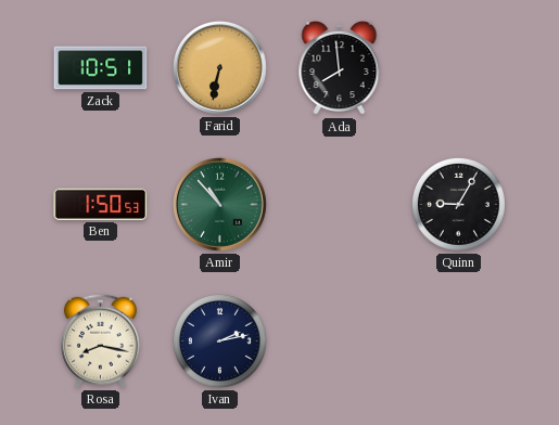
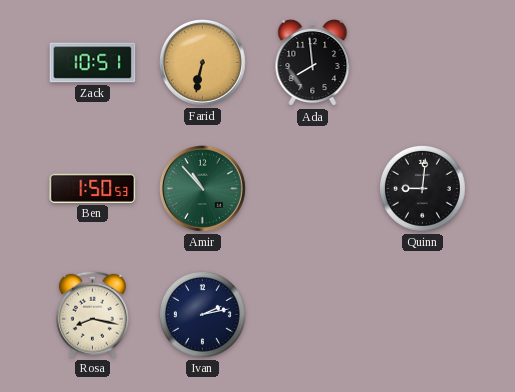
Quinn: 9:05 -> 9:01
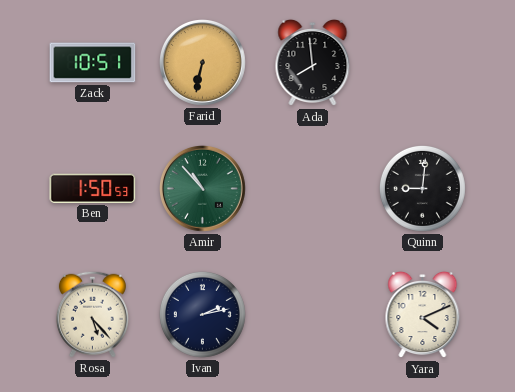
Rosa: 8:17 -> 5:23
Yara: none -> 4:11
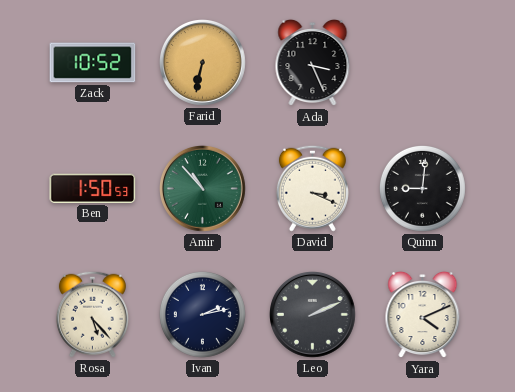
Zack: 10:51 -> 10:52
Ada: 7:59 -> 3:26
David: none -> 3:19
Leo: none -> 2:11
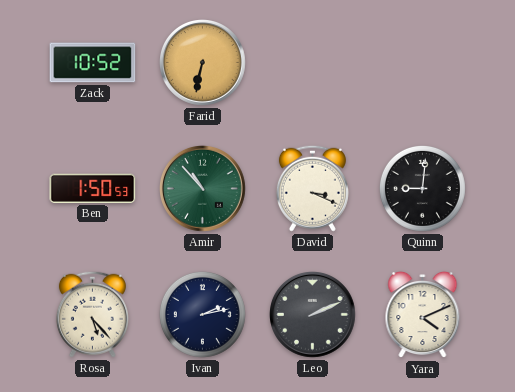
Ada: 3:26 -> none
